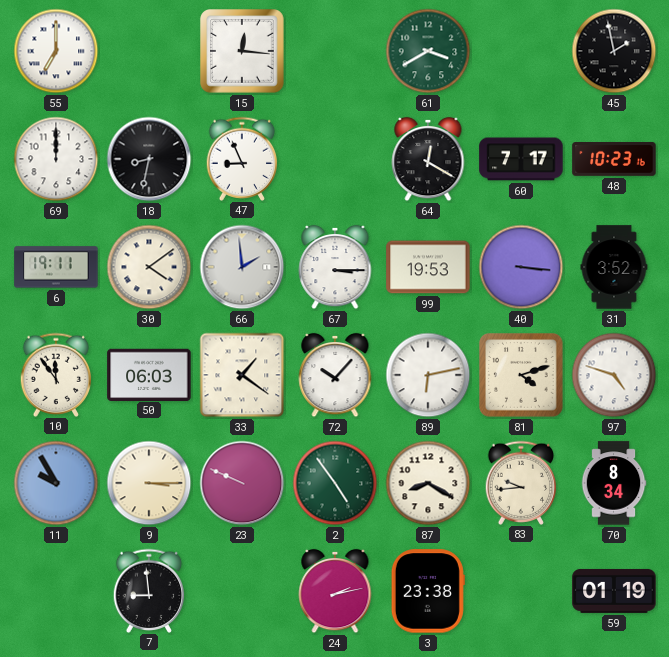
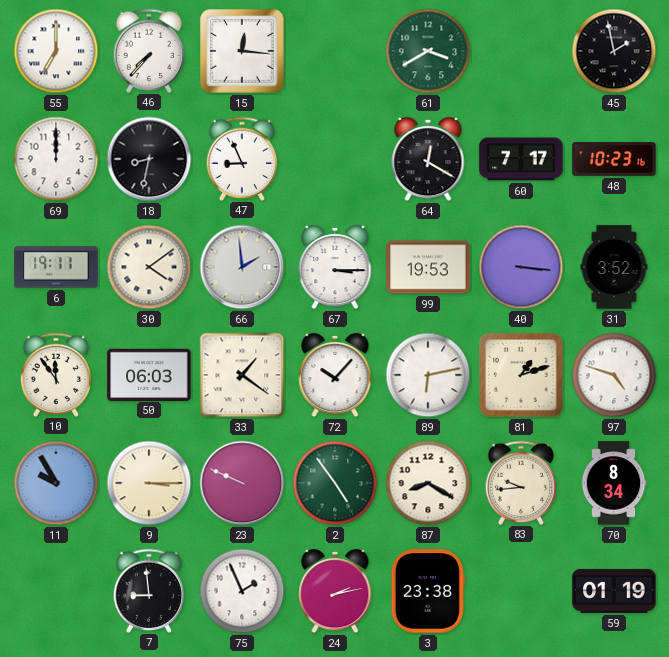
46: none -> 7:37
81: 4:12 -> 1:12
75: none -> 1:56
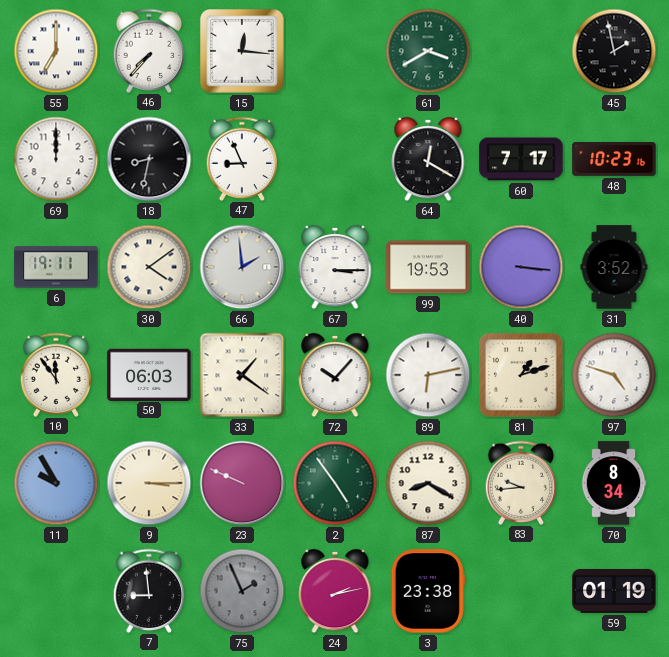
75 dial: white -> grey
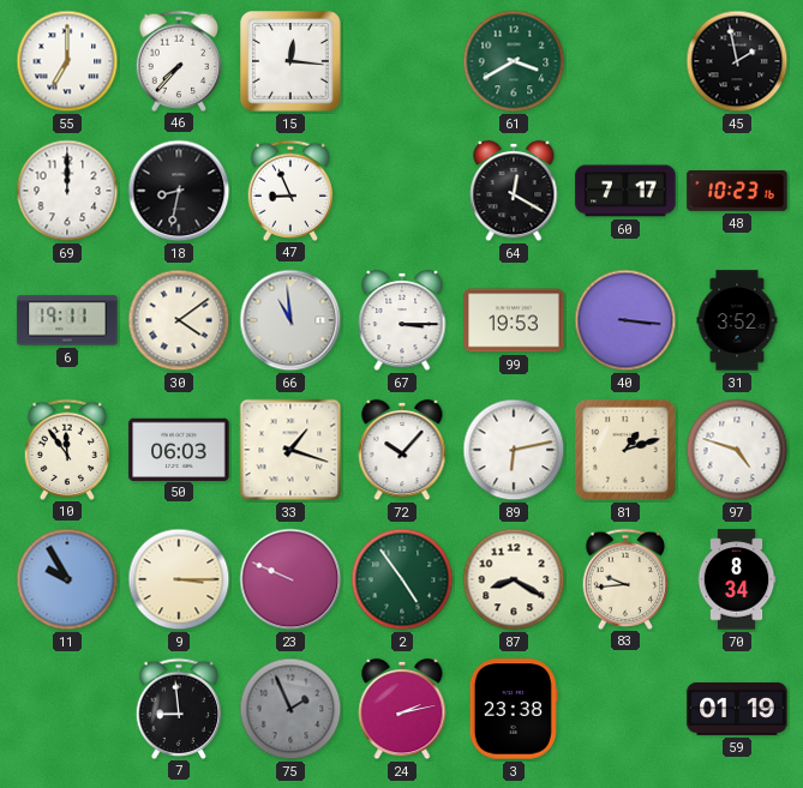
66: 1:59 -> 10:59
33: 1:21 -> 1:18
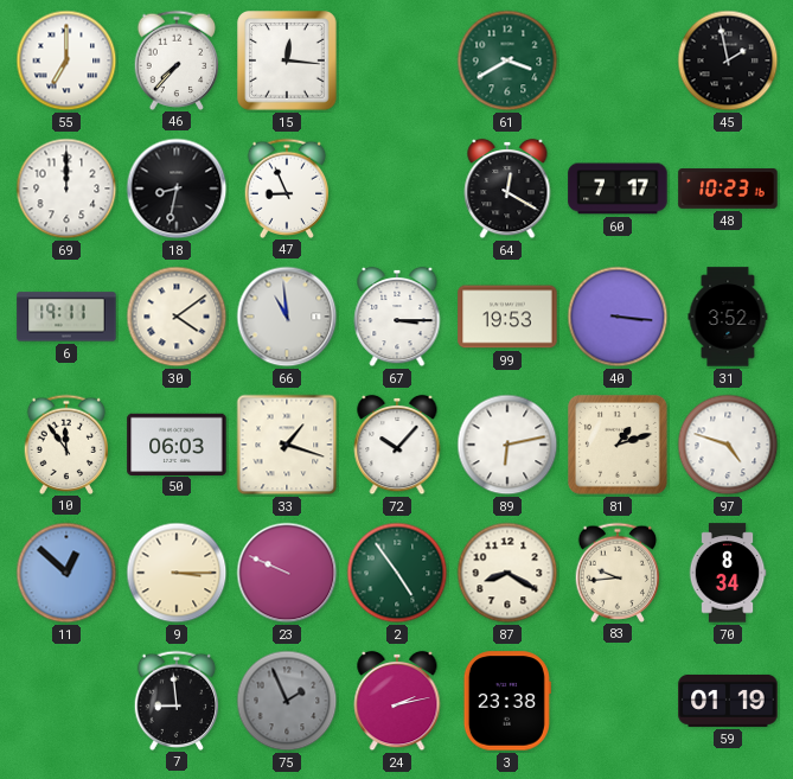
11: 9:55 -> 12:52
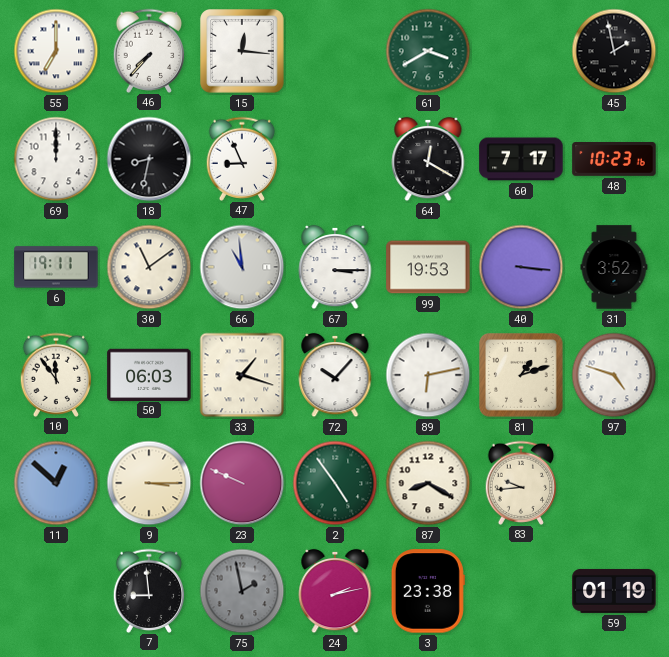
30: 4:09 -> 11:09
70: 8:34 -> none
75: 1:56 -> 1:58
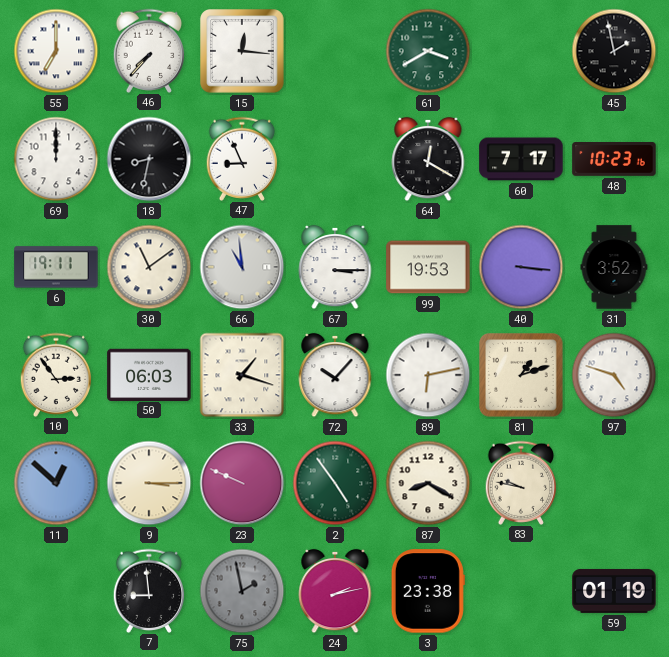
10: 11:54 -> 2:54
83: 9:44 -> 9:47
